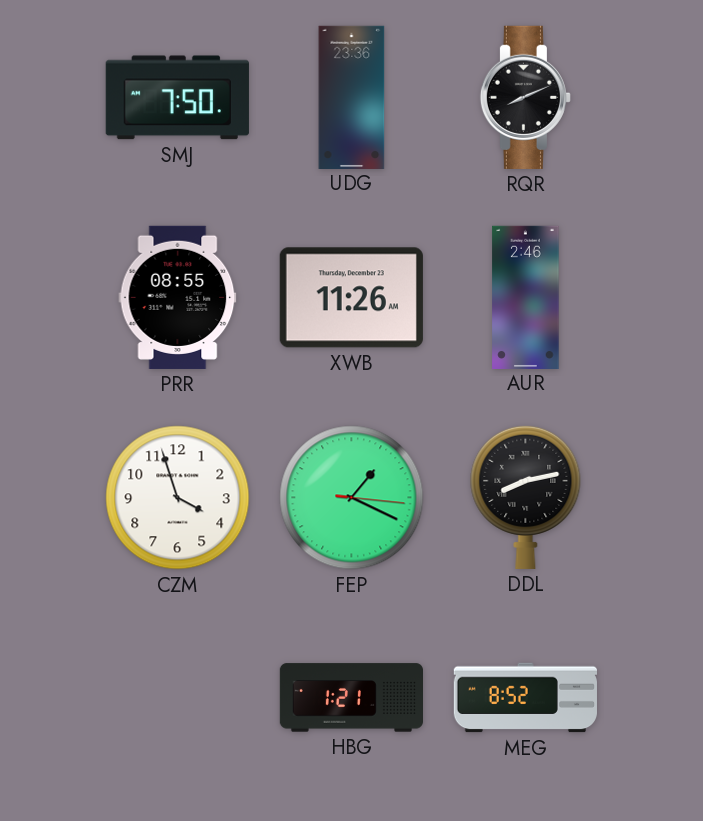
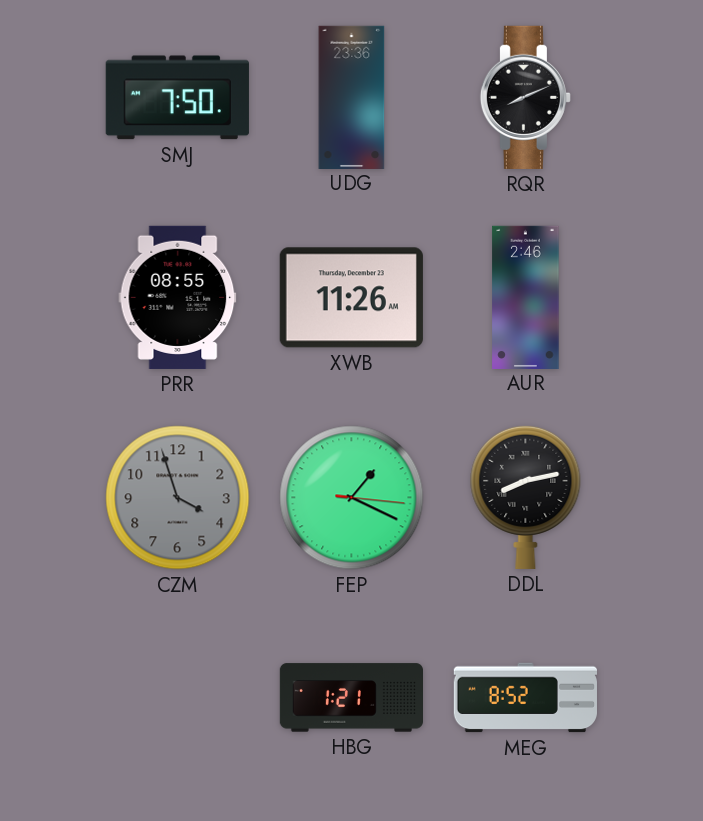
CZM dial: white -> grey
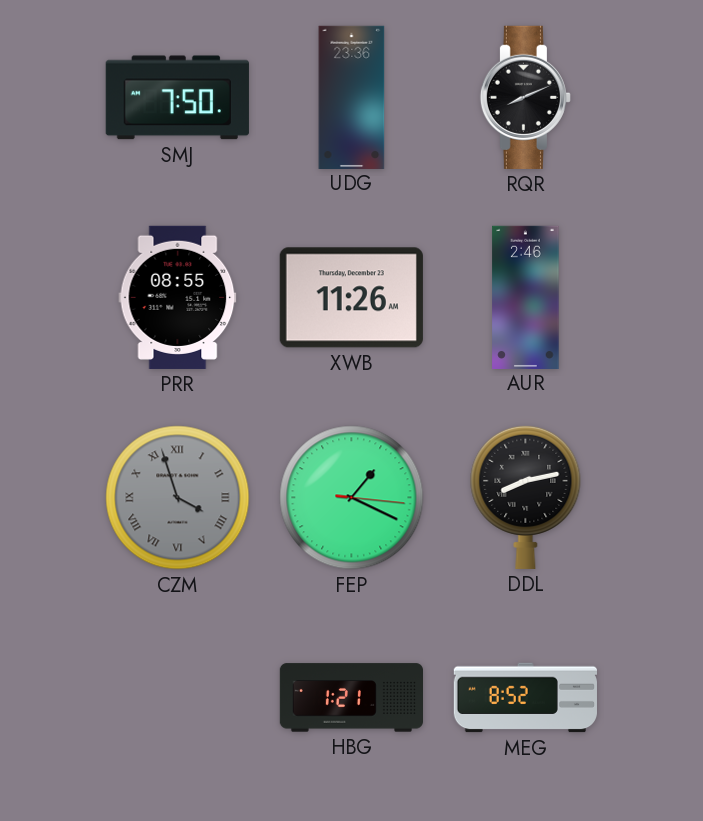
CZM numerals: Arabic -> Roman
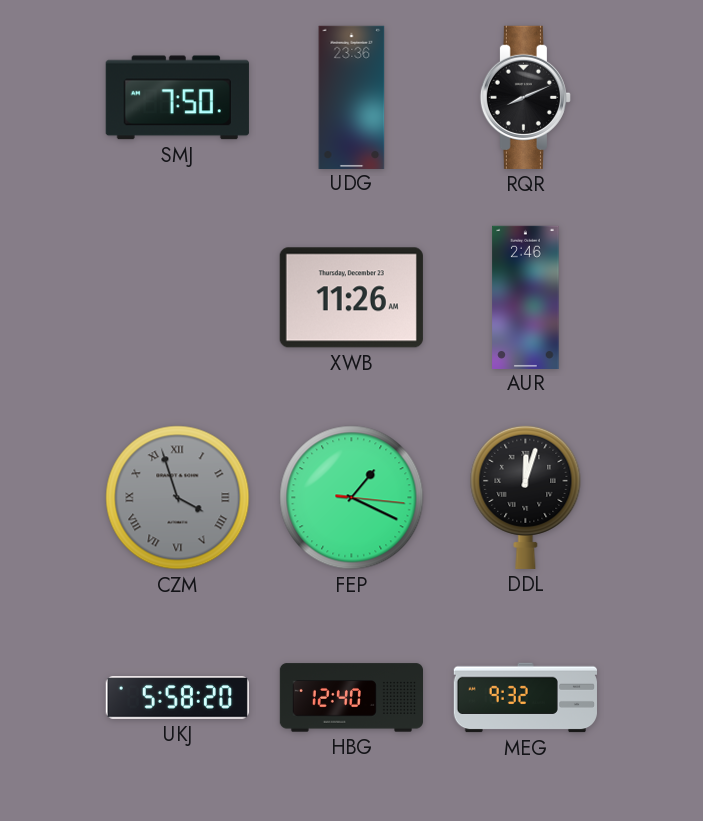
PRR: 08:55 -> none
DDL: 8:13 -> 12:03
UKJ: none -> 5:58
HBG: 1:21 -> 12:40
MEG: 8:52 -> 9:32
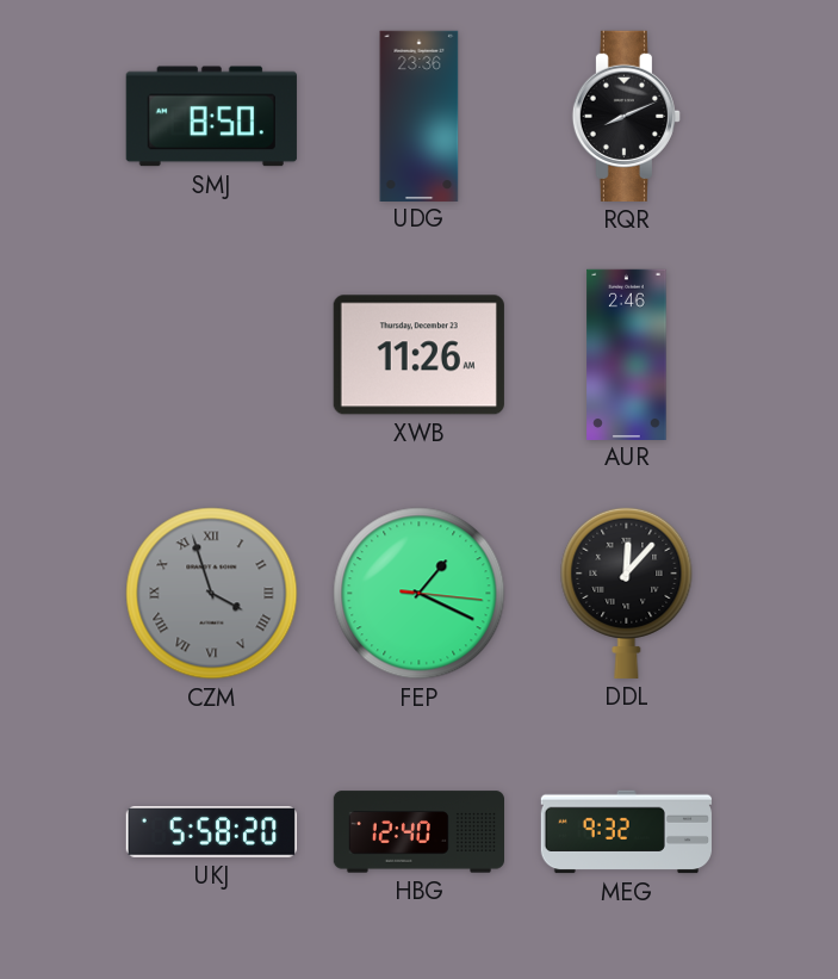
SMJ: 7:50 -> 8:50
DDL: 12:03 -> 12:07
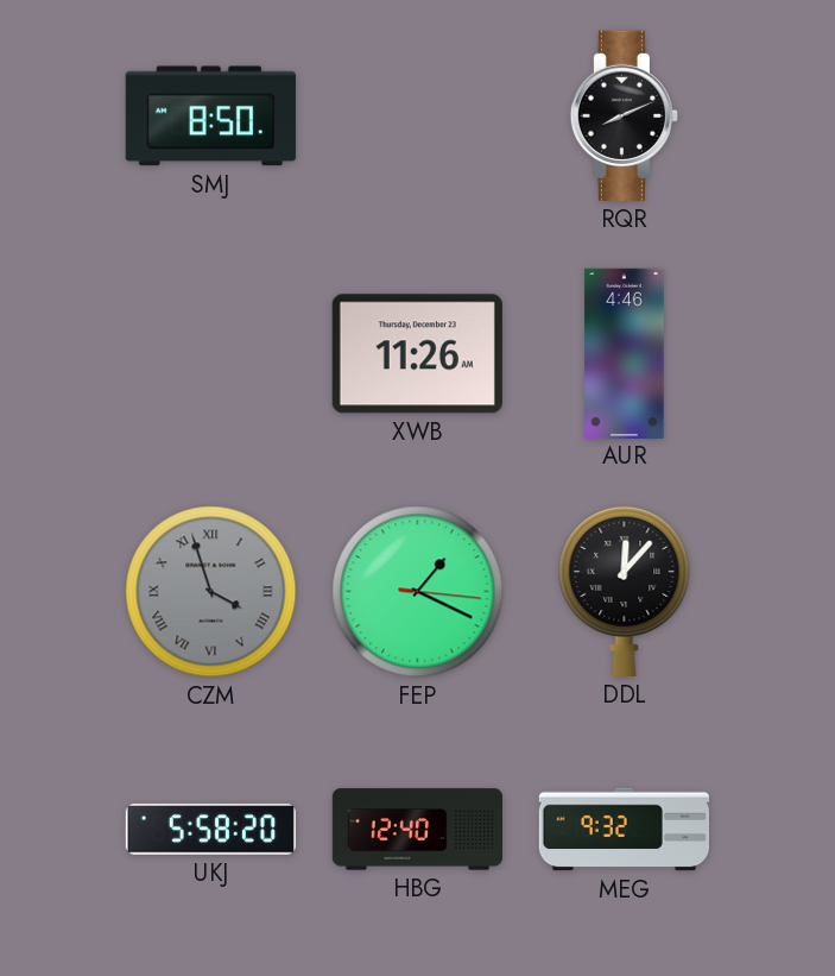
UDG: 23:36 -> none
AUR: 2:46 -> 4:46
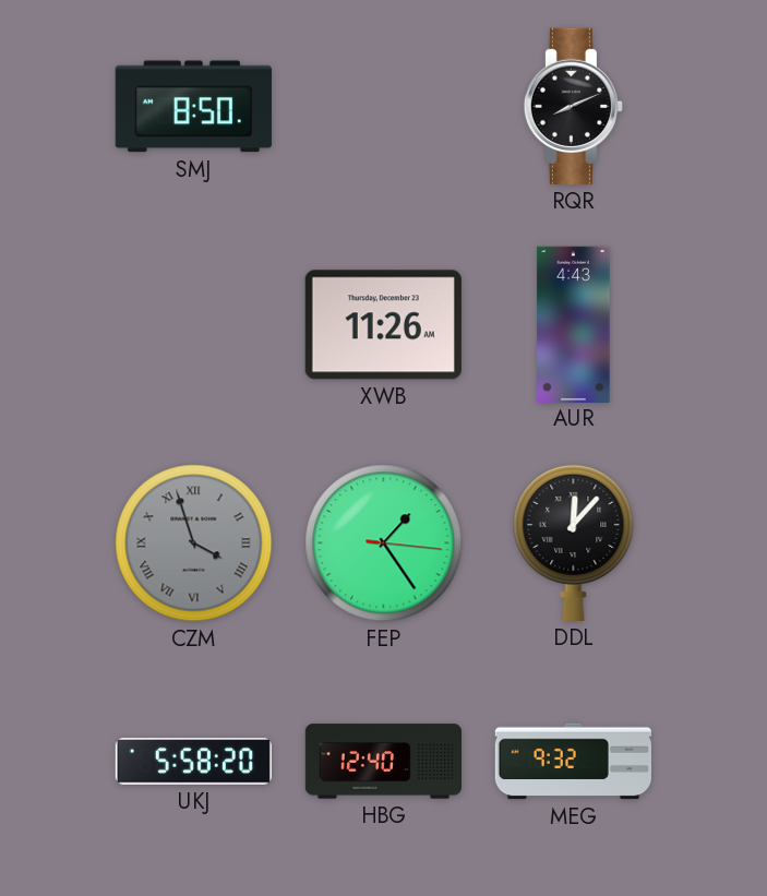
AUR: 4:46 -> 4:43
FEP: 1:19 -> 1:24
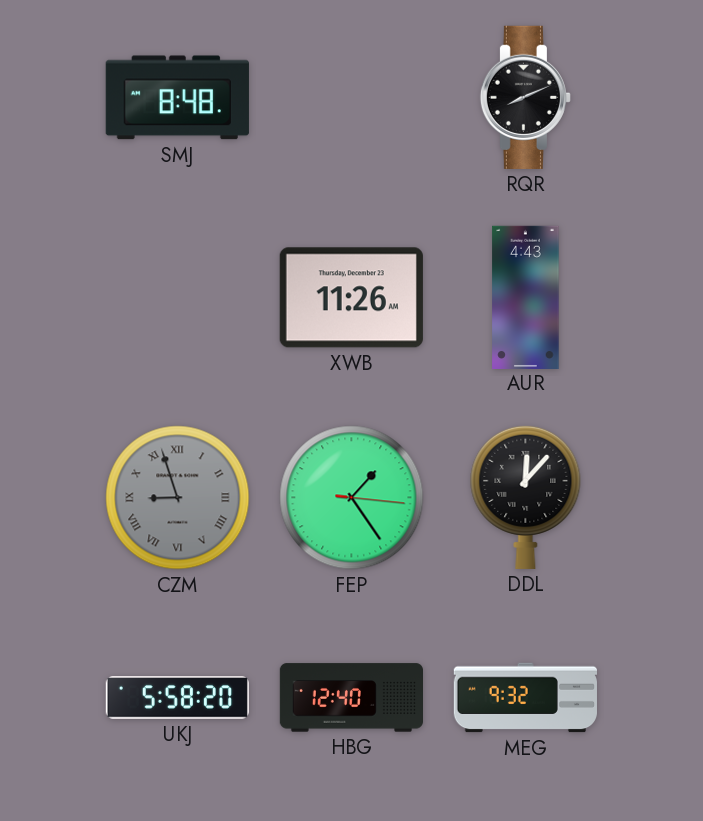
SMJ: 8:50 -> 8:48
CZM: 3:57 -> 8:57
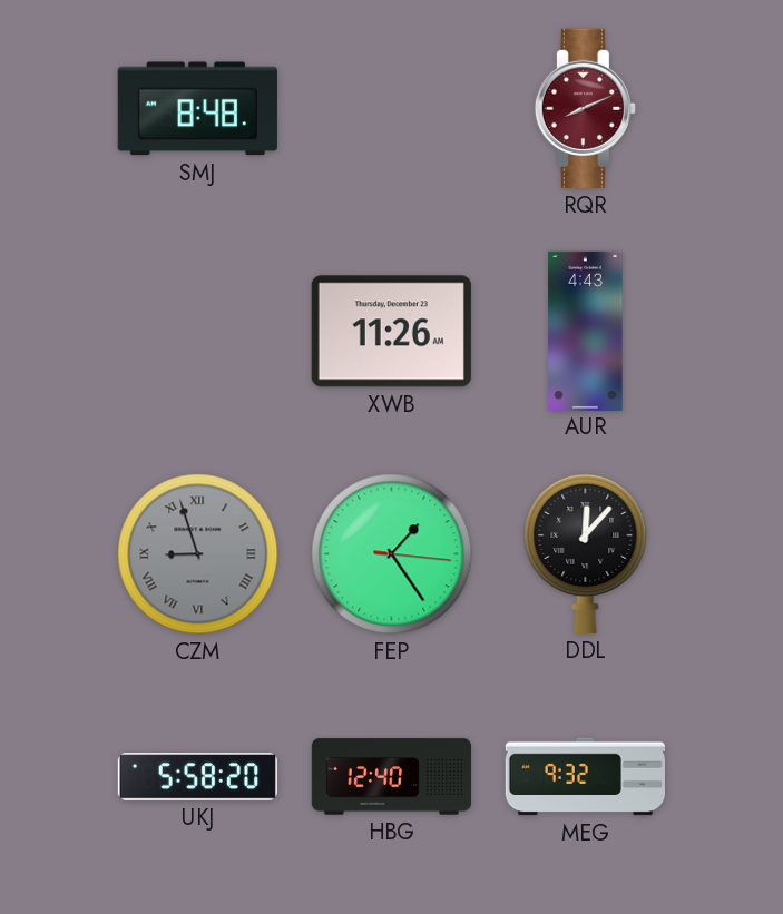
RQR dial: black -> burgundy
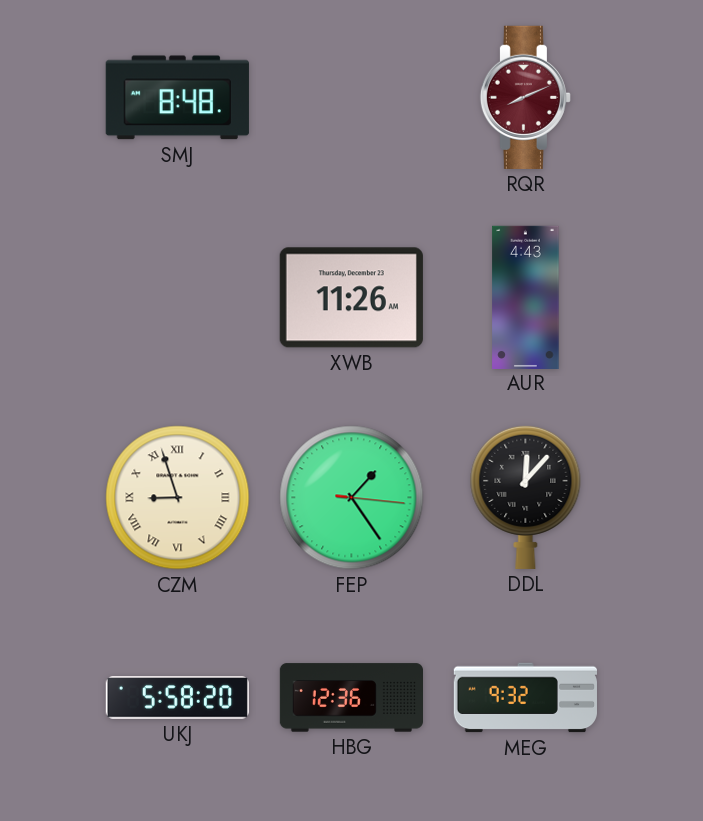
CZM dial: grey -> cream
HBG: 12:40 -> 12:36
